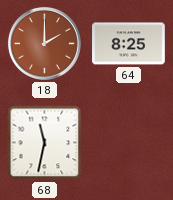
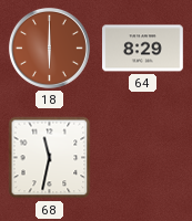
18: 2:00 -> 6:00
64: 8:25 -> 8:29
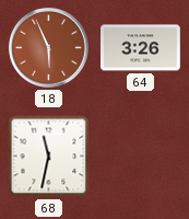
18: 6:00 -> 5:56
64: 8:29 -> 3:26
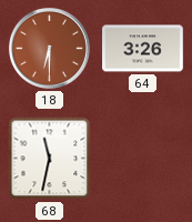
18: 5:56 -> 6:30
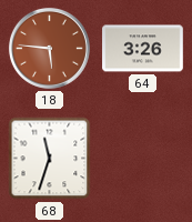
18: 6:30 -> 5:46
68: 11:32 -> 11:33
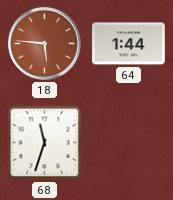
64: 3:26 -> 1:44
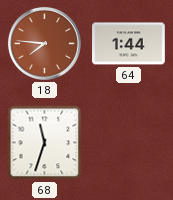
18: 5:46 -> 7:46
